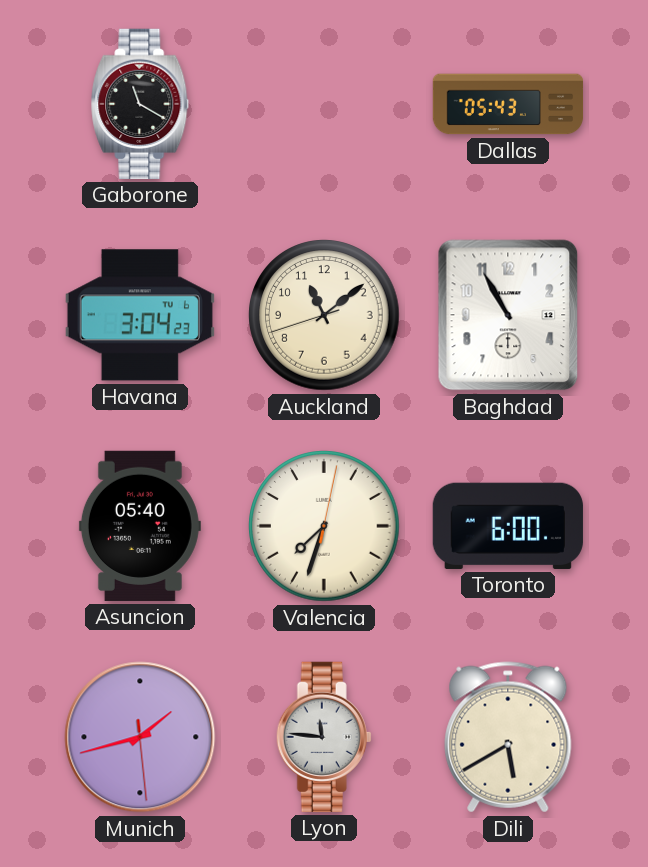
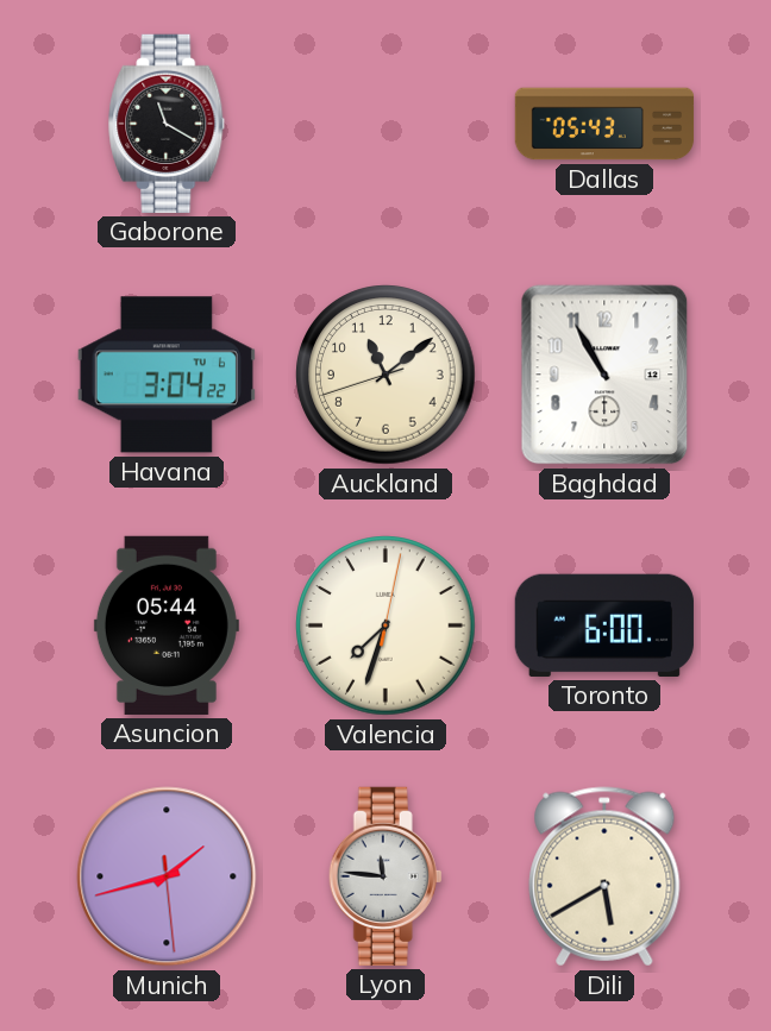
Havana: 3:04:23 -> 3:04:22
Asuncion: 05:40 -> 05:44
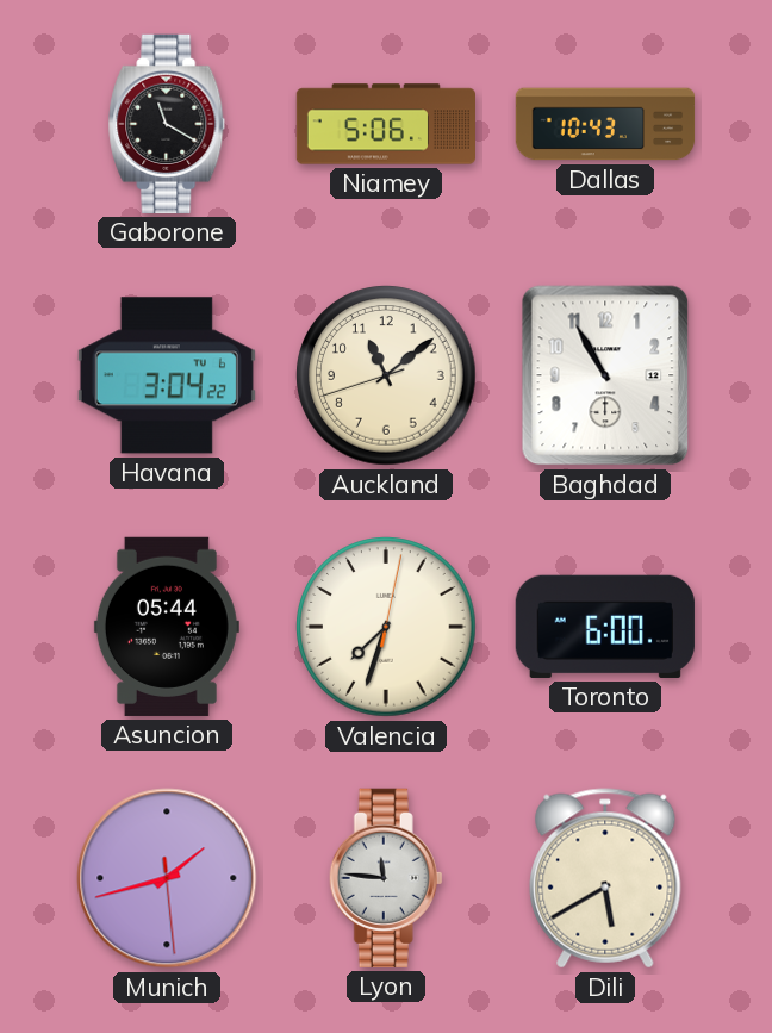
Niamey: none -> 5:06
Dallas: 05:43 -> 10:43
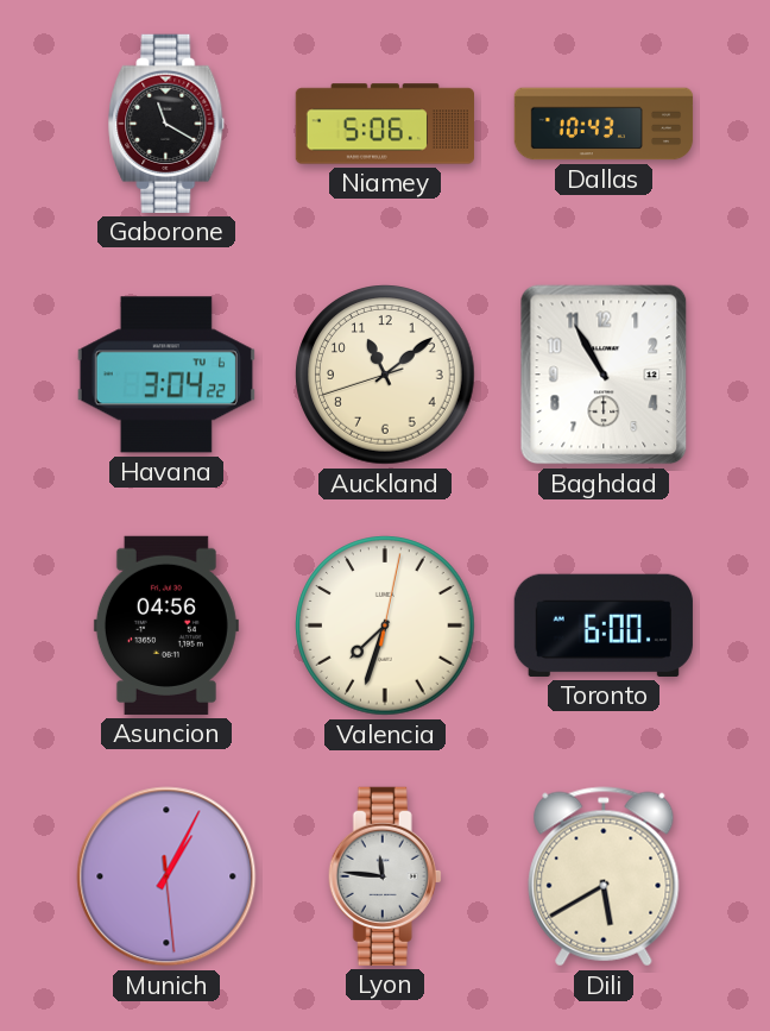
Asuncion: 05:44 -> 04:56
Munich: 1:42 -> 1:04
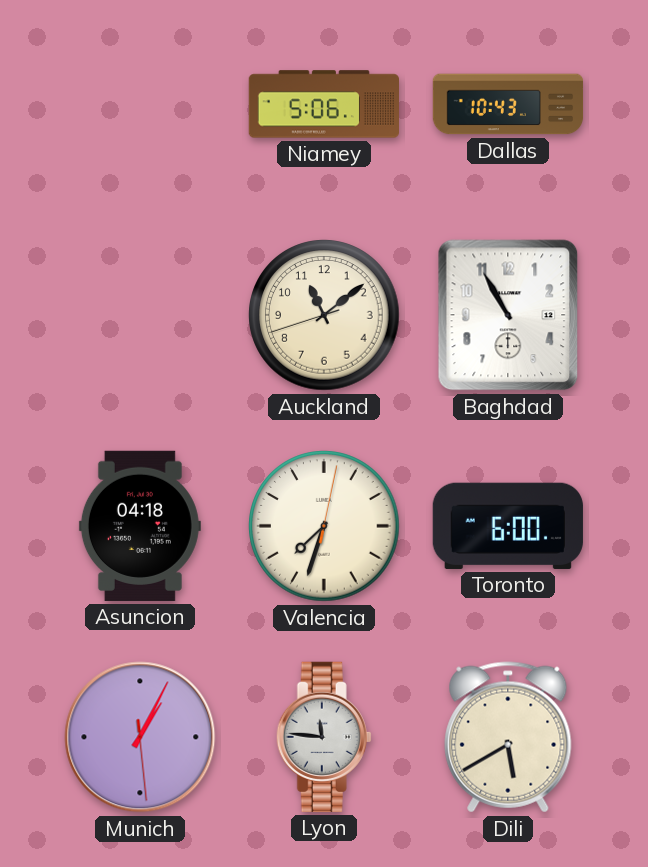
Gaborone: 11:20 -> none
Havana: 3:04 -> none
Asuncion: 04:56 -> 04:18
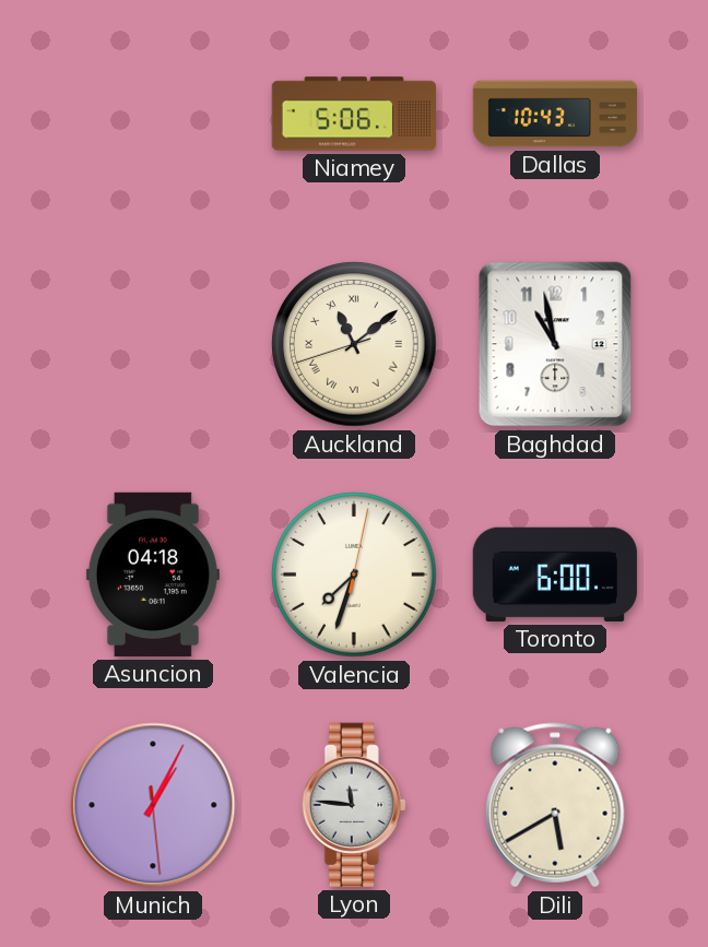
Auckland numerals: Arabic -> Roman
Baghdad: 10:55 -> 10:58
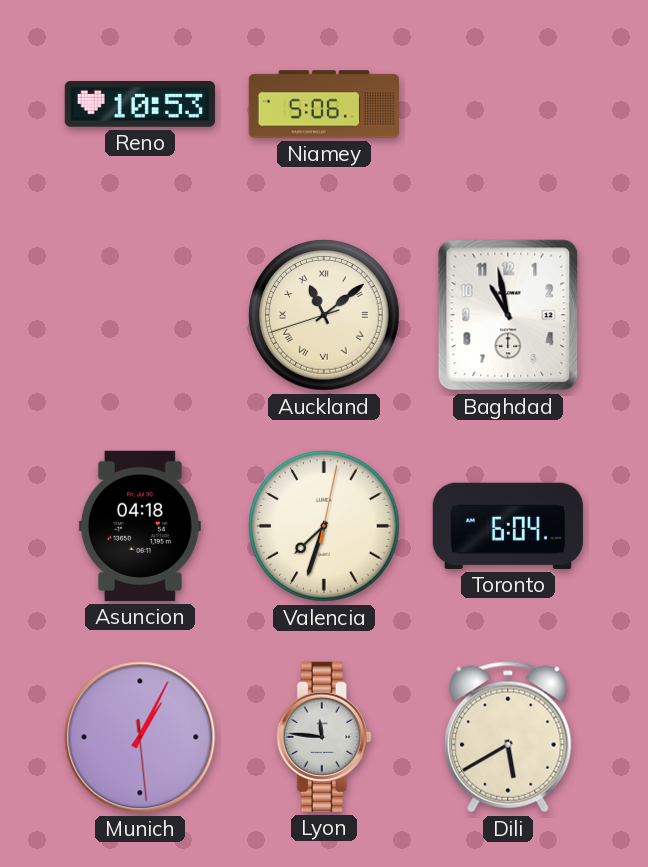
Reno: none -> 10:53
Dallas: 10:43 -> none
Toronto: 6:00 -> 6:04
